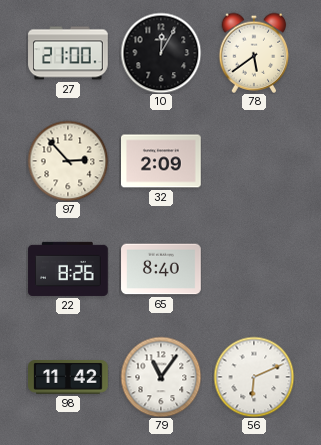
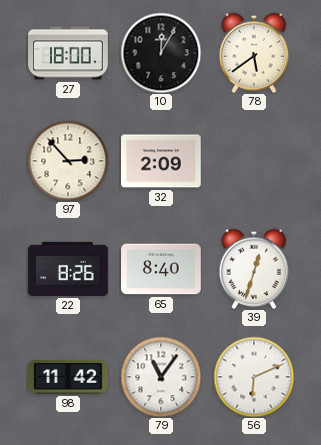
27: 21:00 -> 18:00
39: none -> 12:33
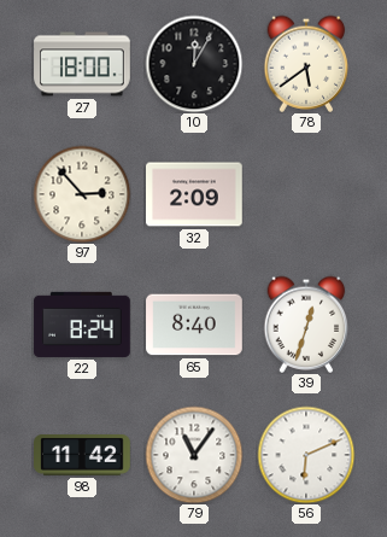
22: 8:26 -> 8:24
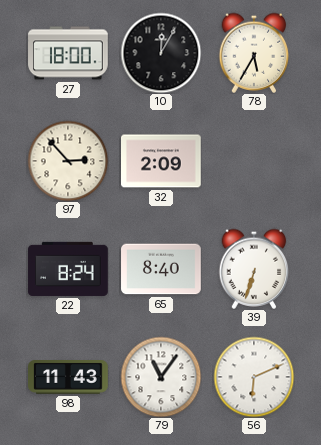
78: 5:39 -> 5:35
39: 12:33 -> 6:33
98: 11:42 -> 11:43
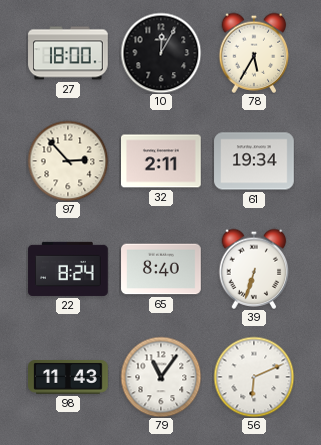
32: 2:09 -> 2:11
61: none -> 19:34
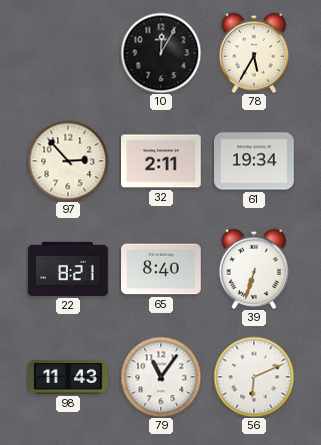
27: 18:00 -> none
22: 8:24 -> 8:21
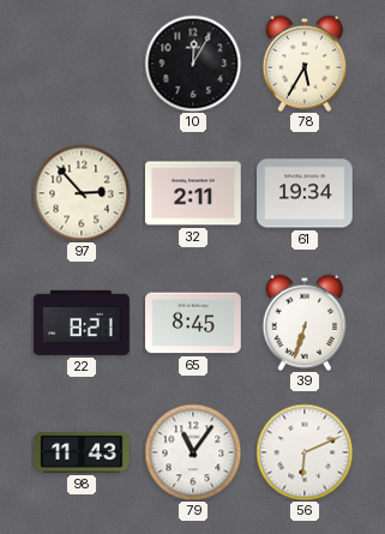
65: 8:40 -> 8:45
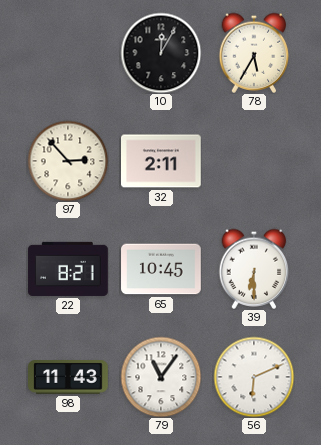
61: 19:34 -> none
65: 8:45 -> 10:45
39: 6:33 -> 6:30
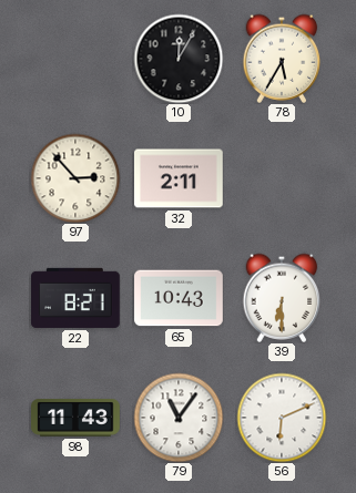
65: 10:45 -> 10:43
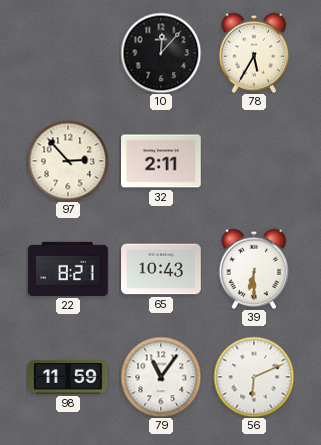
10: 12:05 -> 12:07
98: 11:43 -> 11:59
